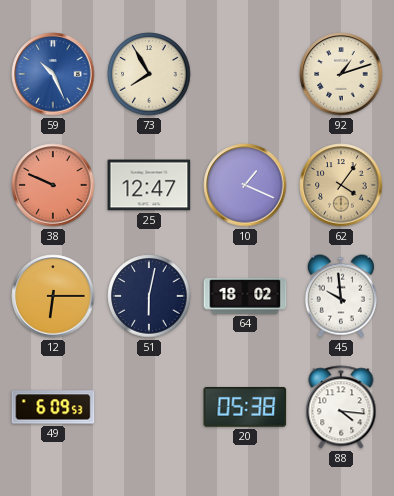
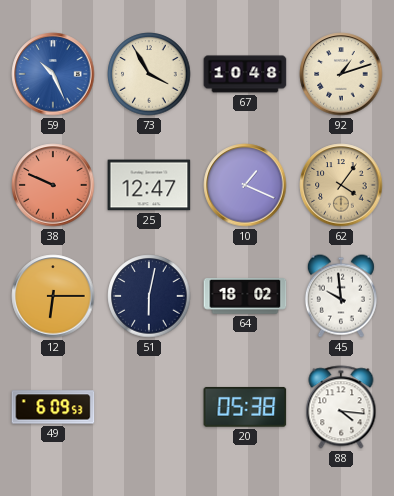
73: 7:55 -> 3:55
67: none -> 10:48
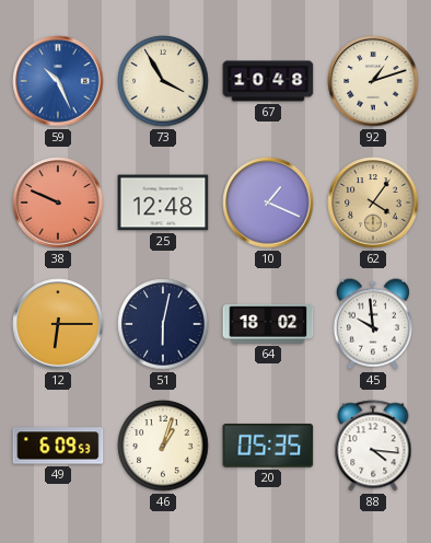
25: 12:47 -> 12:48
46: none -> 1:03
20: 05:38 -> 05:35
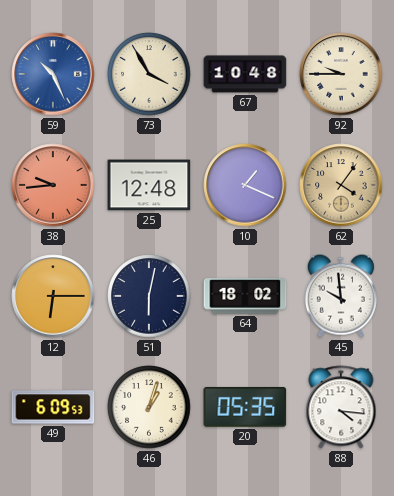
92: 1:12 -> 9:45
38: 9:49 -> 9:44
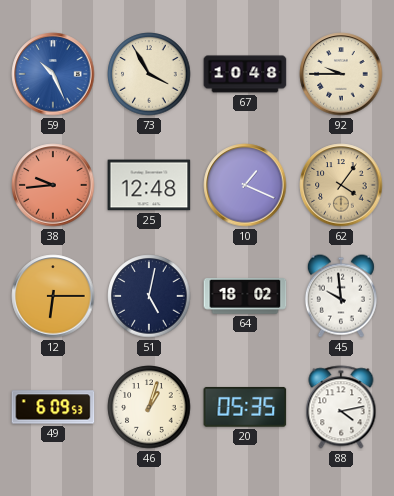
51: 6:02 -> 5:02
88: 4:16 -> 4:13
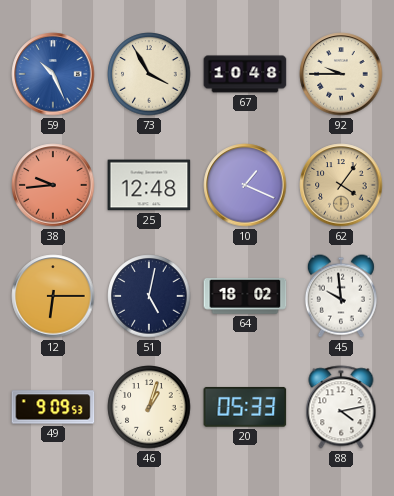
49: 6:09 -> 9:09
20: 05:35 -> 05:33
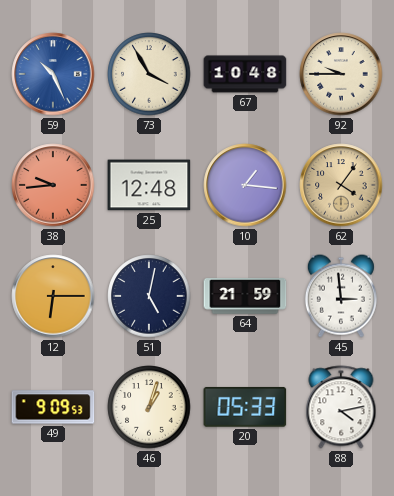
10: 1:19 -> 1:16
64: 18:02 -> 21:59
45: 9:59 -> 2:59
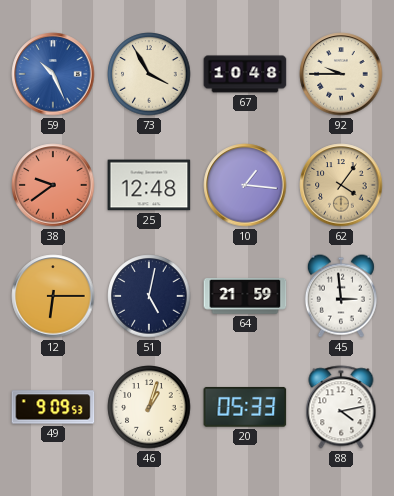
38: 9:44 -> 9:39
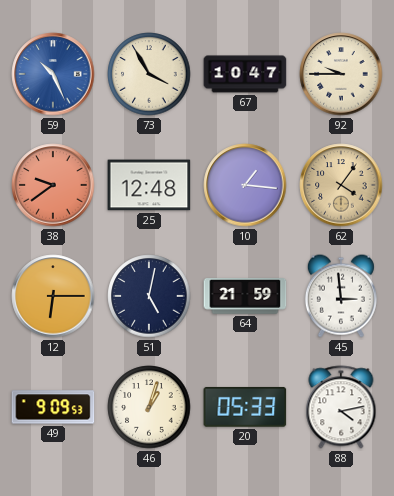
67: 10:48 -> 10:47
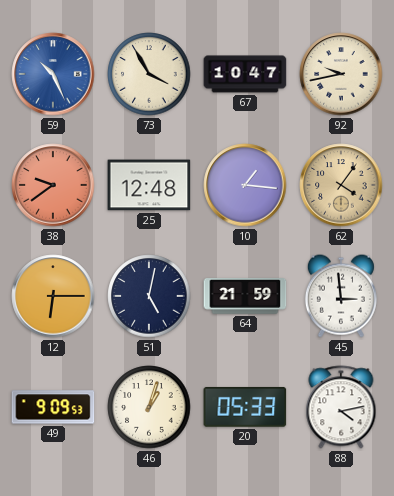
92: 9:45 -> 9:43
